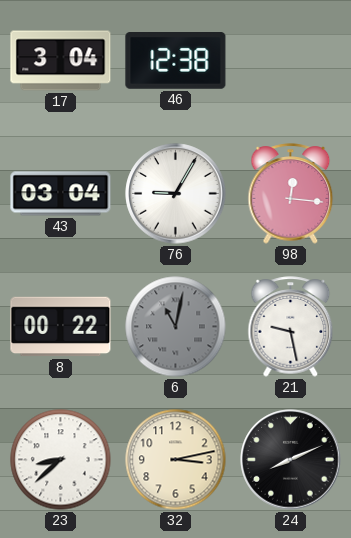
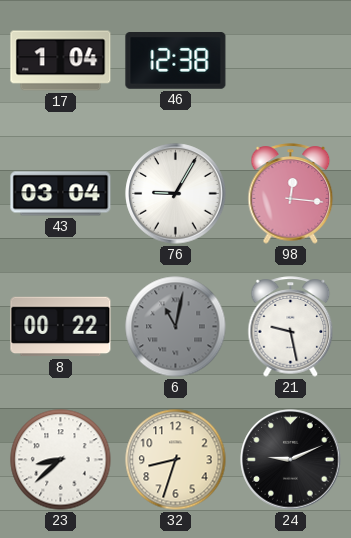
17: 3:04 -> 1:04
32: 3:13 -> 8:33
24: 8:11 -> 9:11
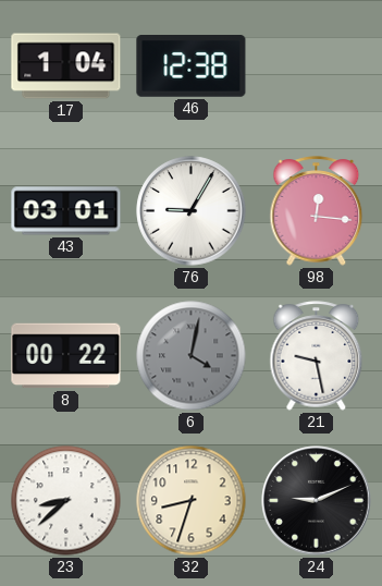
43: 03:04 -> 03:01
6: 11:02 -> 4:02
